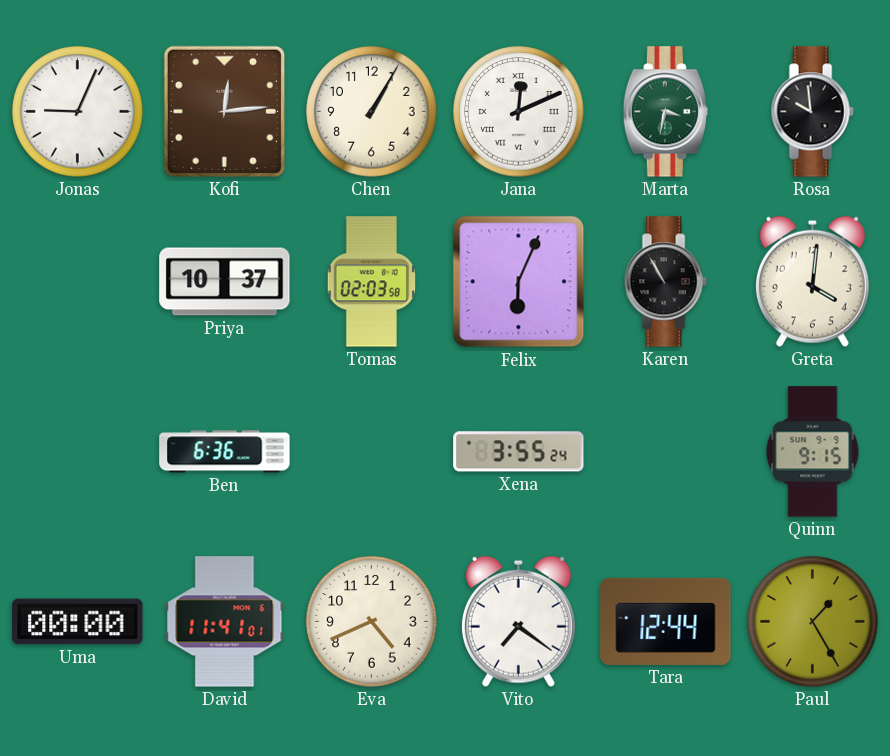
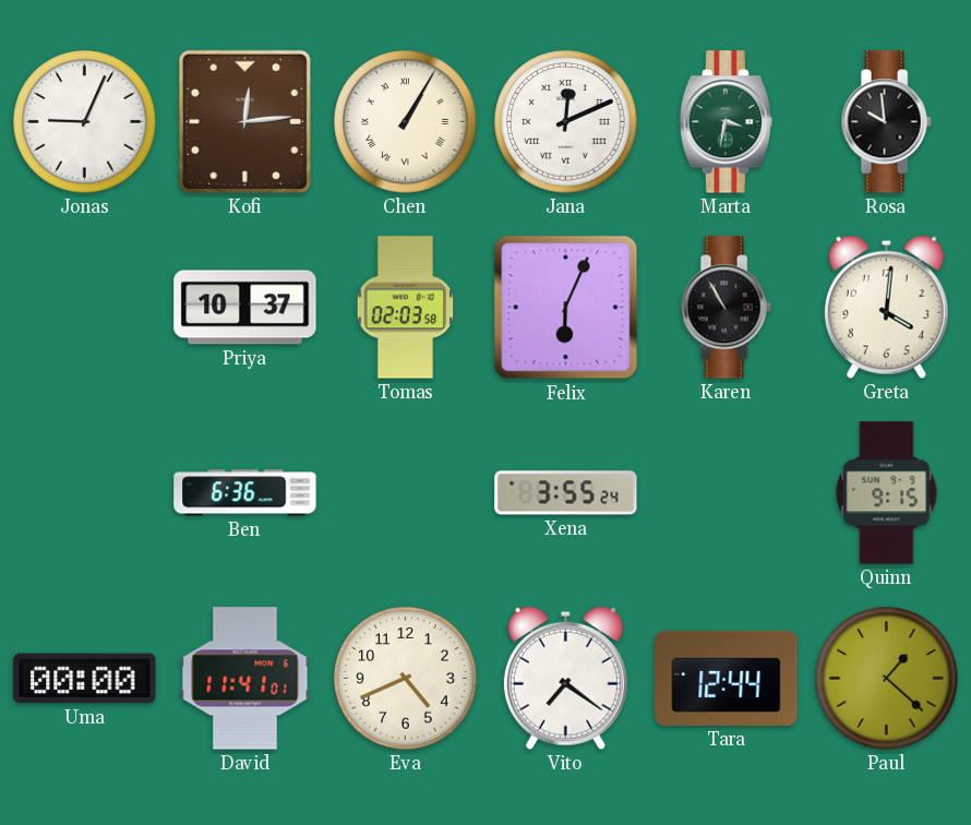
Chen numerals: Arabic -> Roman
Paul: 1:25 -> 1:22
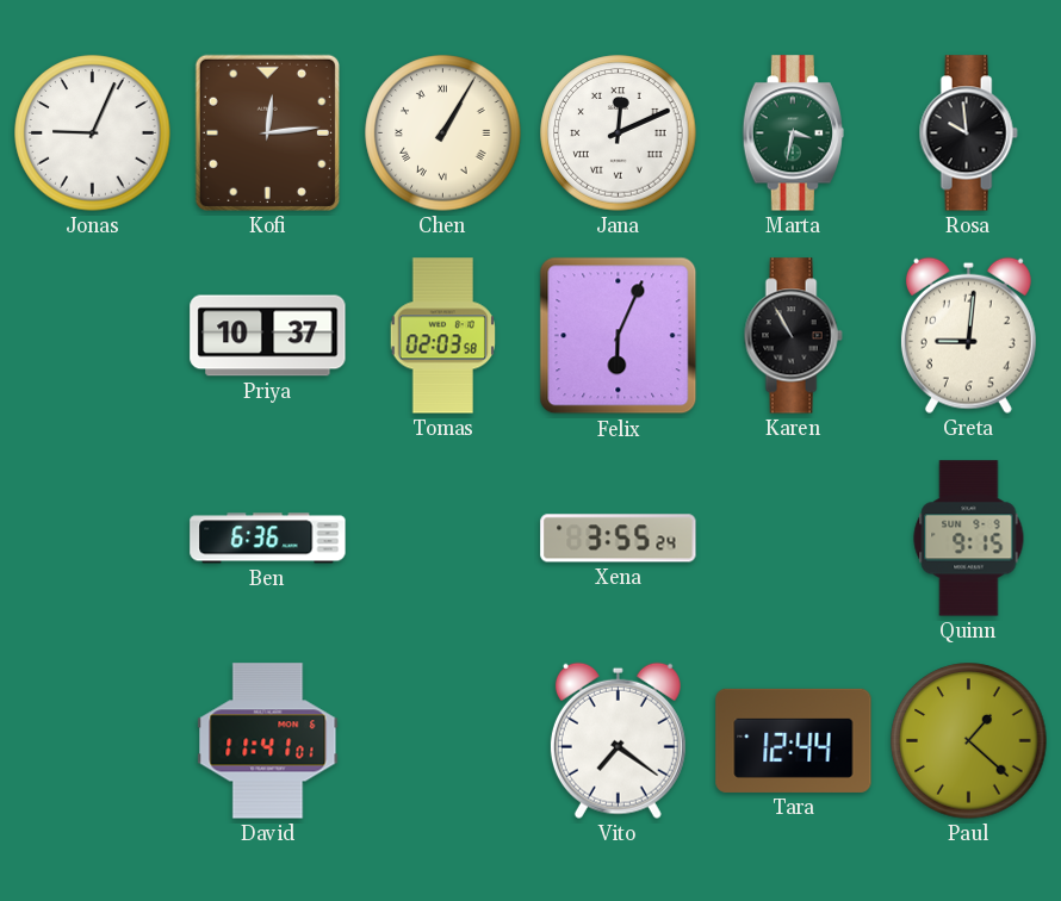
Greta: 4:01 -> 9:01
Uma: 00:00 -> none
Eva: 4:41 -> none
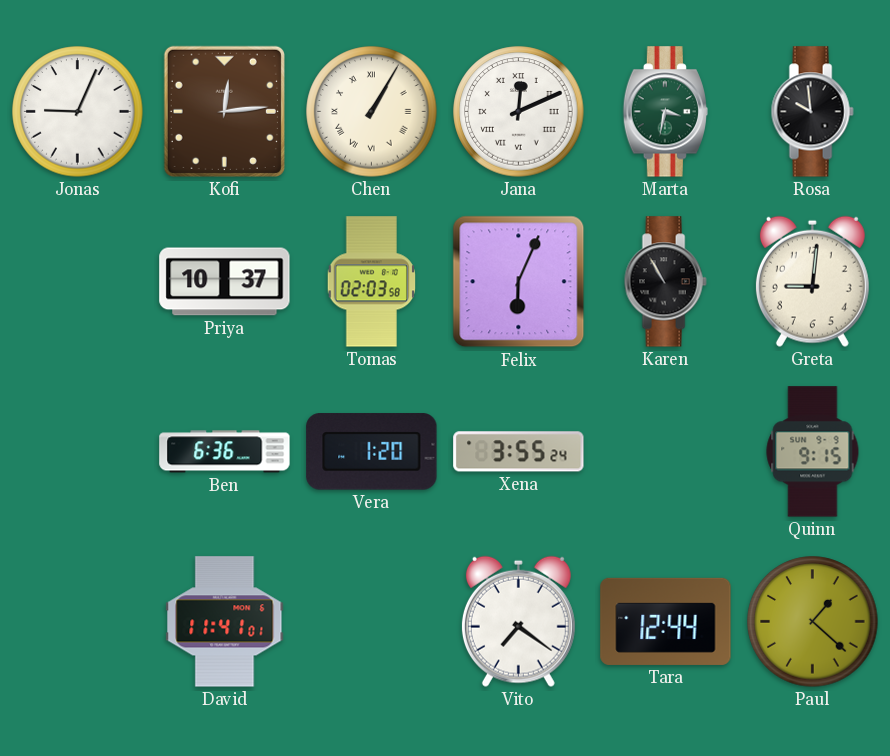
Vera: none -> 1:20
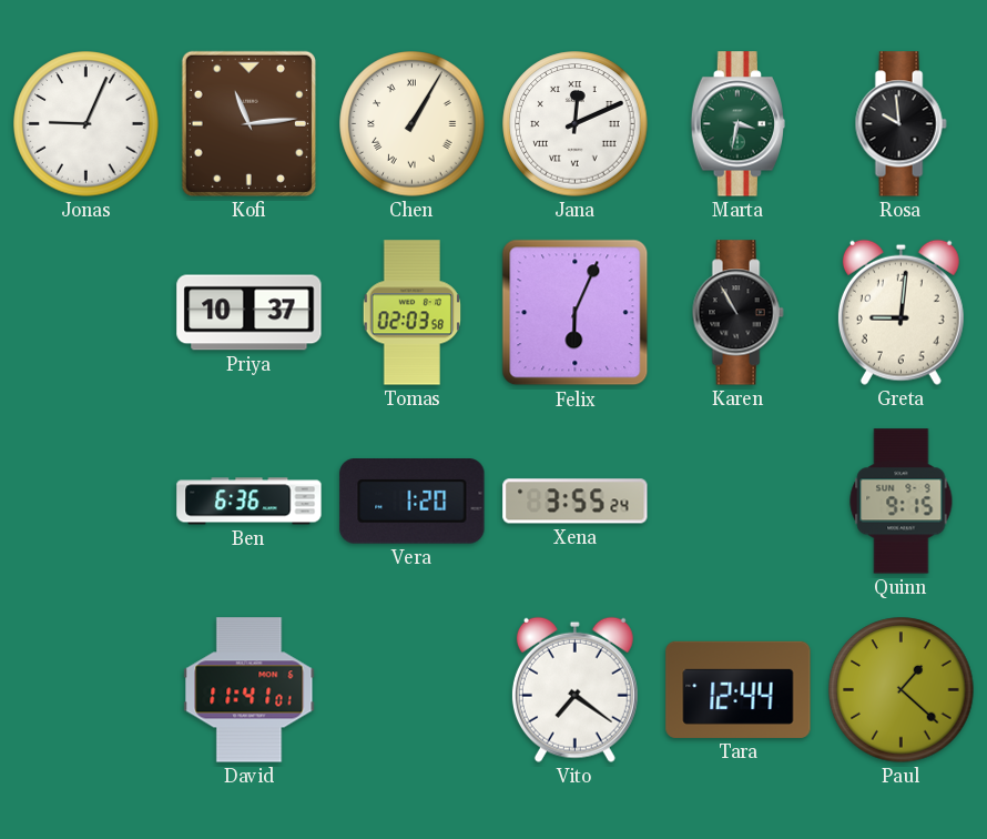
Kofi: 12:14 -> 11:14
